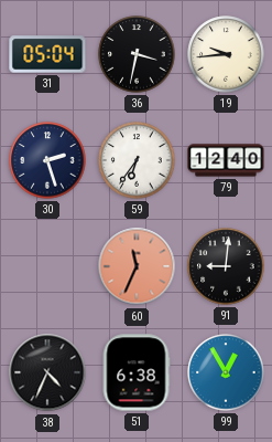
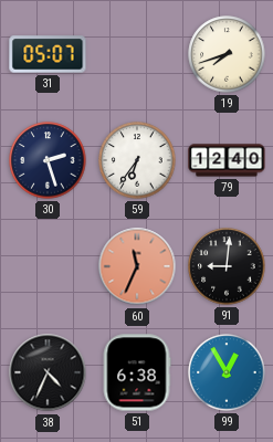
31: 05:04 -> 05:07
36: 3:32 -> none
19: 9:44 -> 7:42
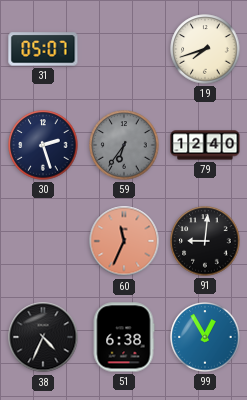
59 dial: white -> grey
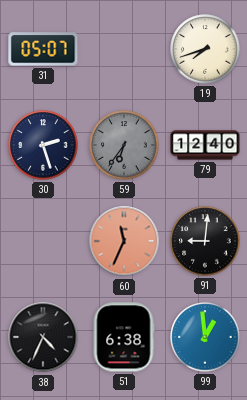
99: 12:55 -> 12:59
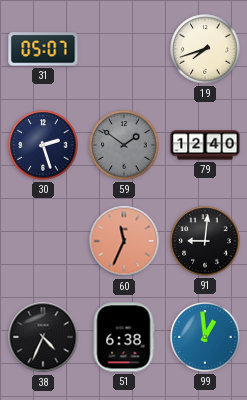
59: 6:36 -> 1:51
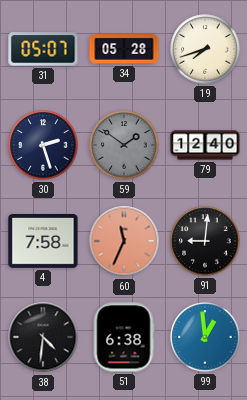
34: none -> 05:28
4: none -> 7:58
38: 4:34 -> 4:31
